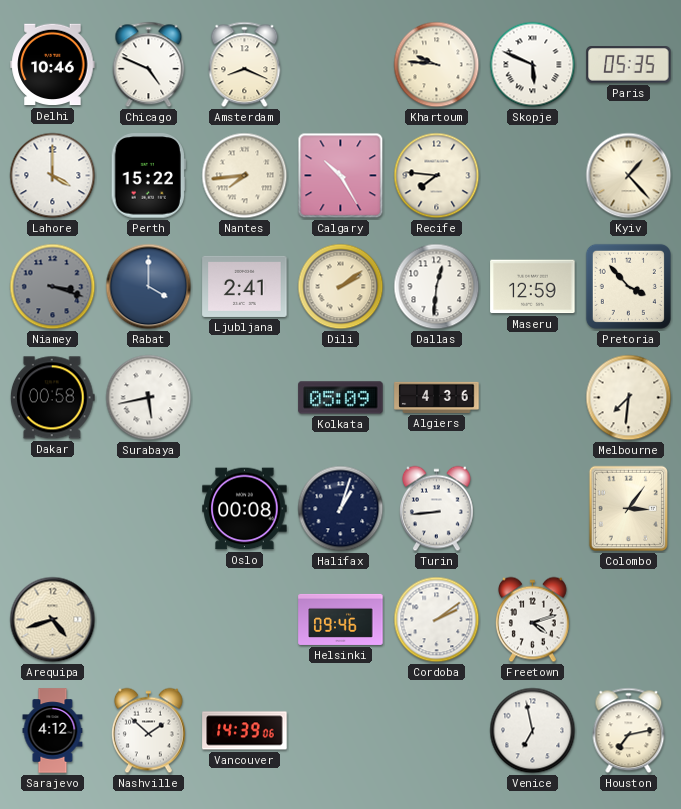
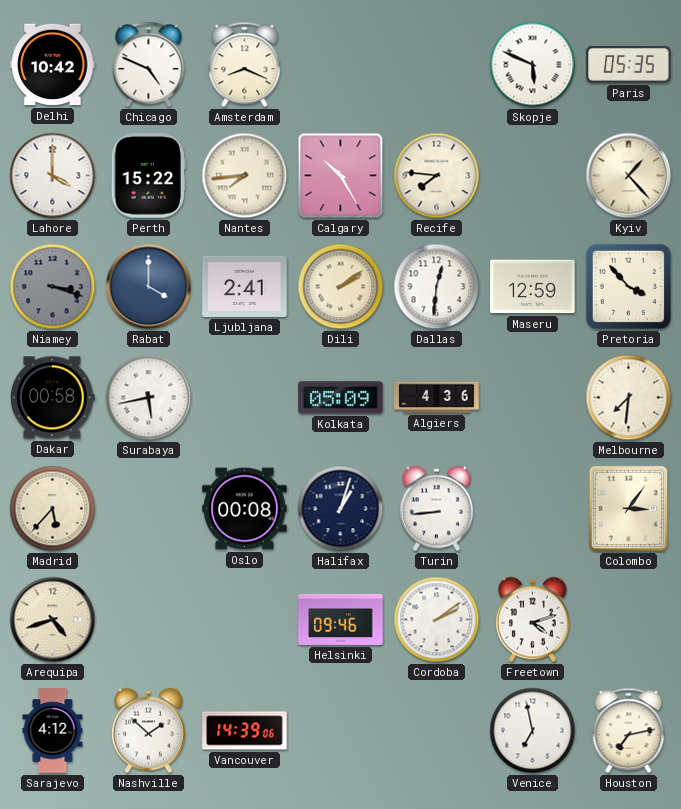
Delhi: 10:46 -> 10:42
Khartoum: 9:46 -> none
Madrid: none -> 5:37
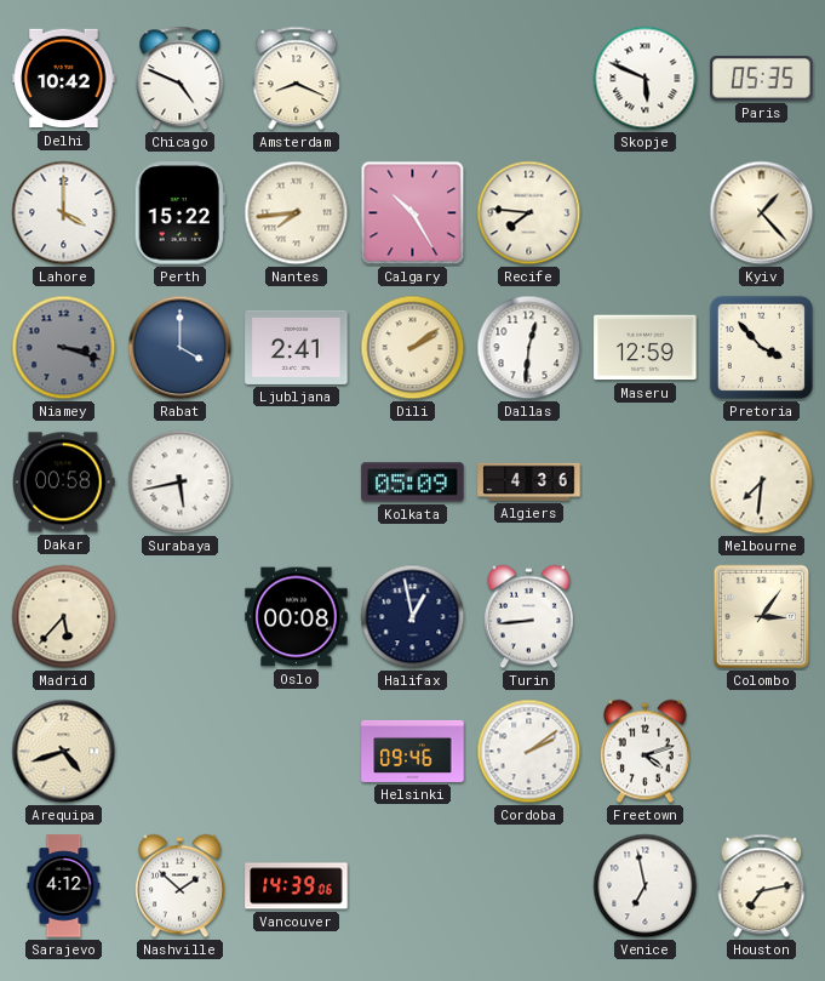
Halifax: 1:03 -> 12:58
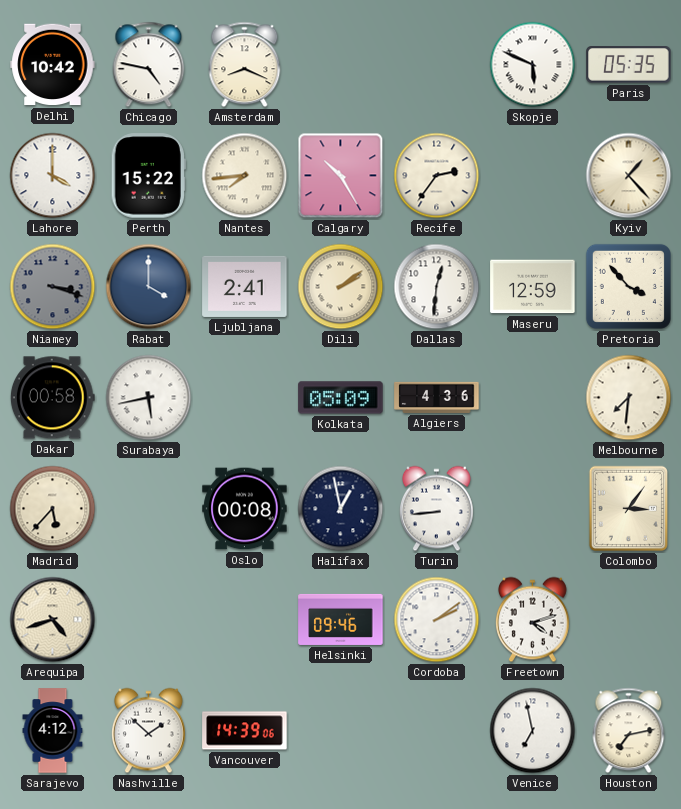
Chicago: 4:49 -> 4:47
Recife: 7:46 -> 2:36
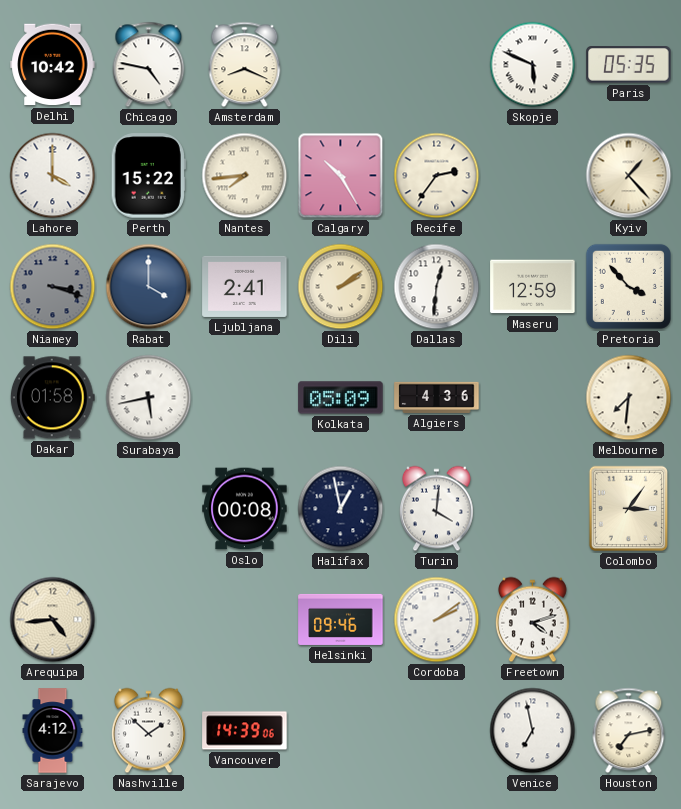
Dakar: 00:58 -> 01:58
Madrid: 5:37 -> none
Turin: 8:44 -> 4:01
Arequipa: 4:42 -> 4:44
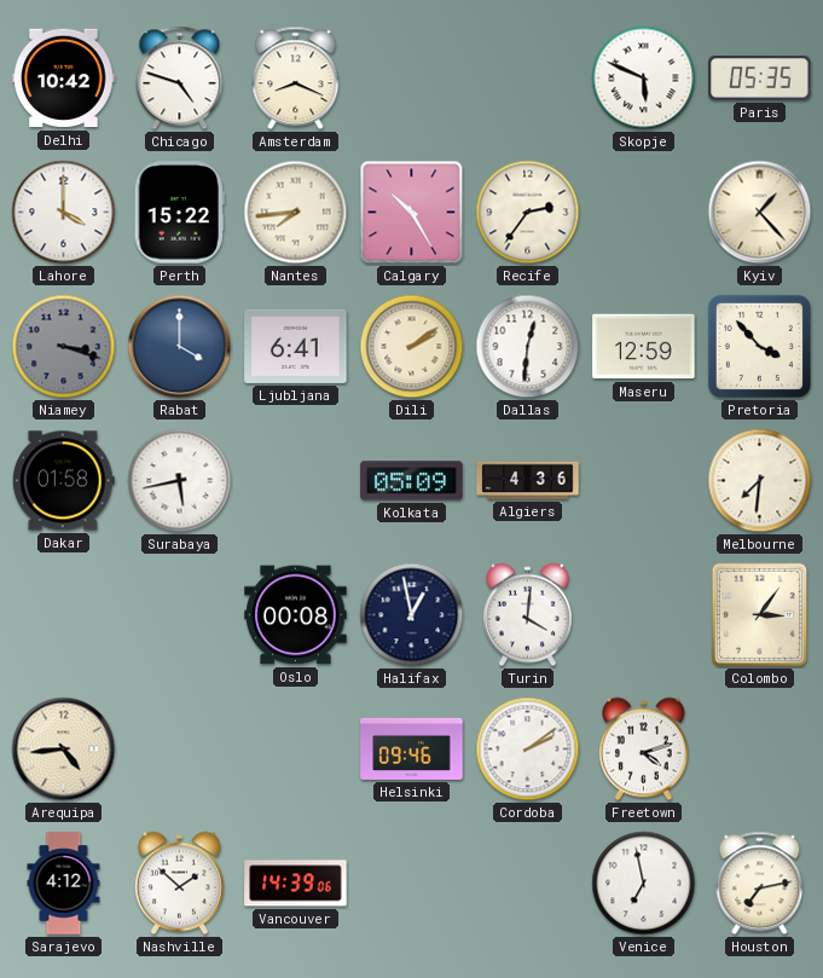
Chicago: 4:47 -> 4:48
Ljubljana: 2:41 -> 6:41
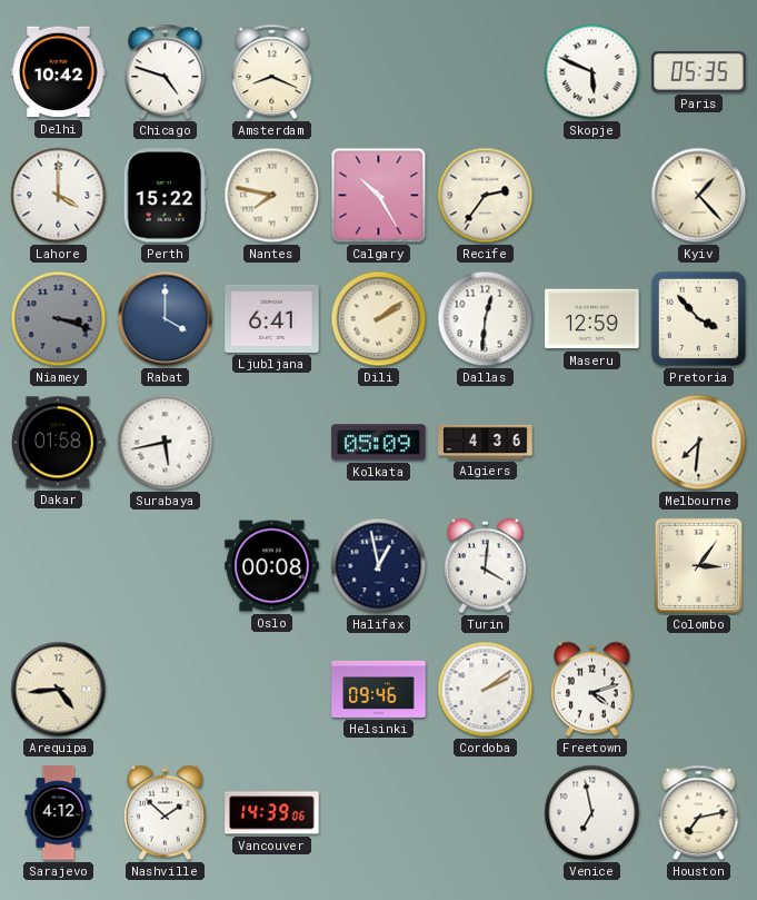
Nantes: 7:44 -> 7:47
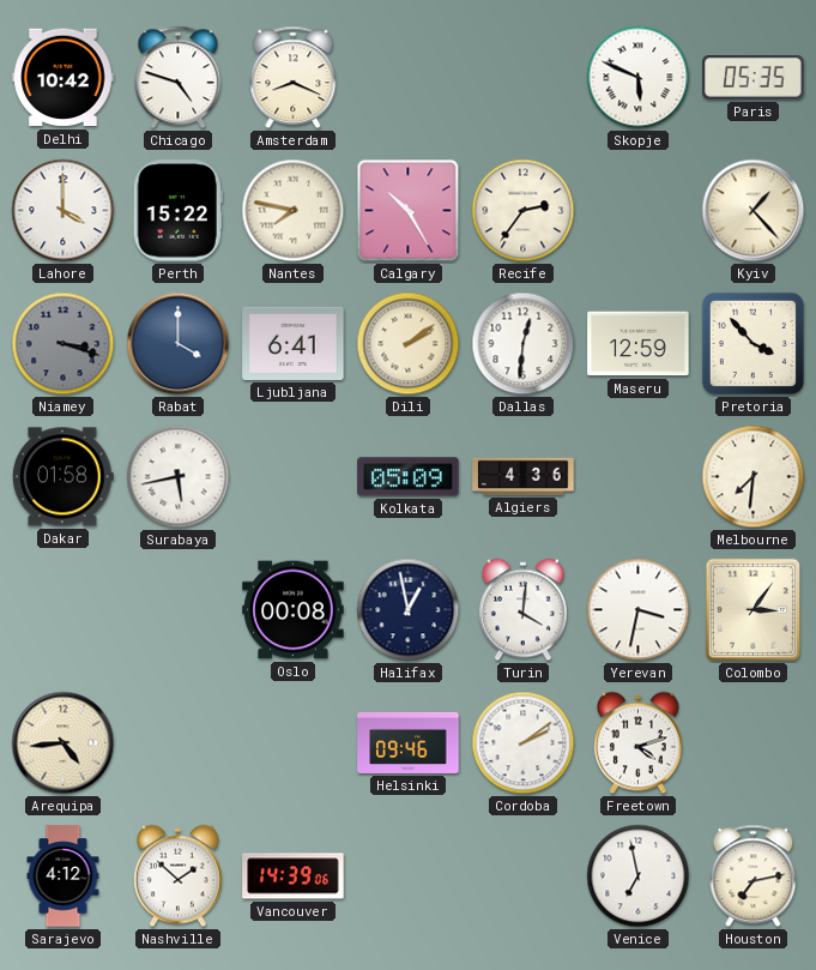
Yerevan: none -> 3:32
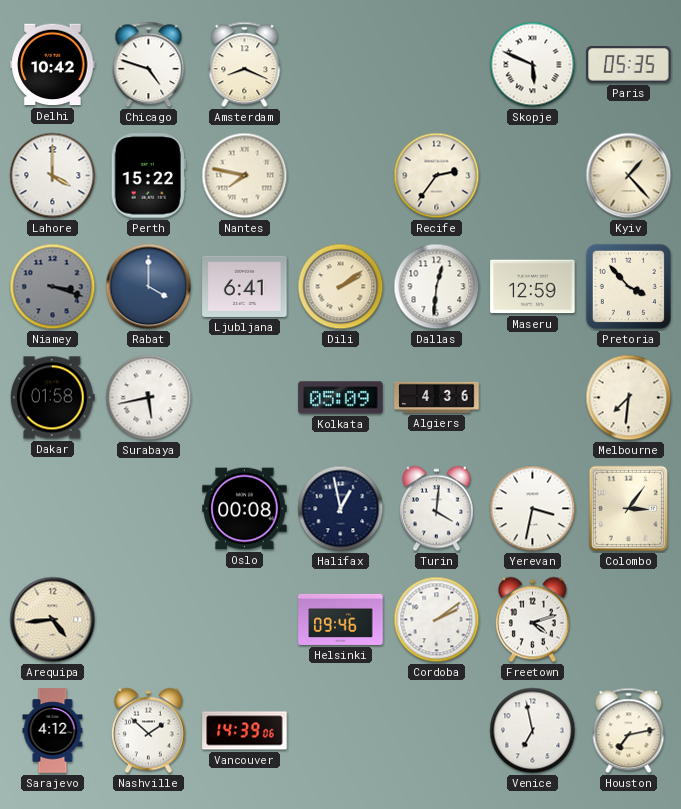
Calgary: 10:25 -> none
